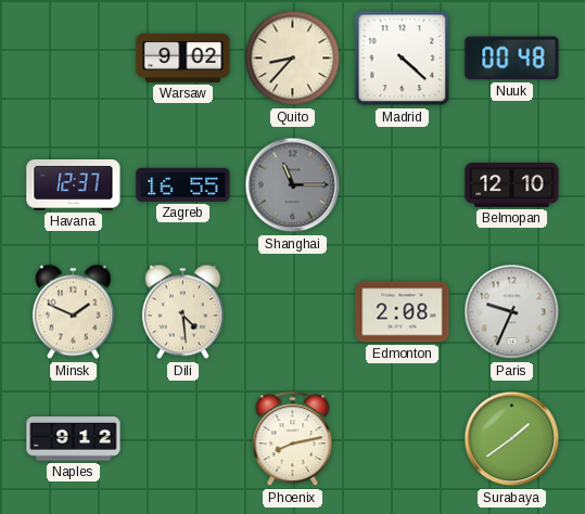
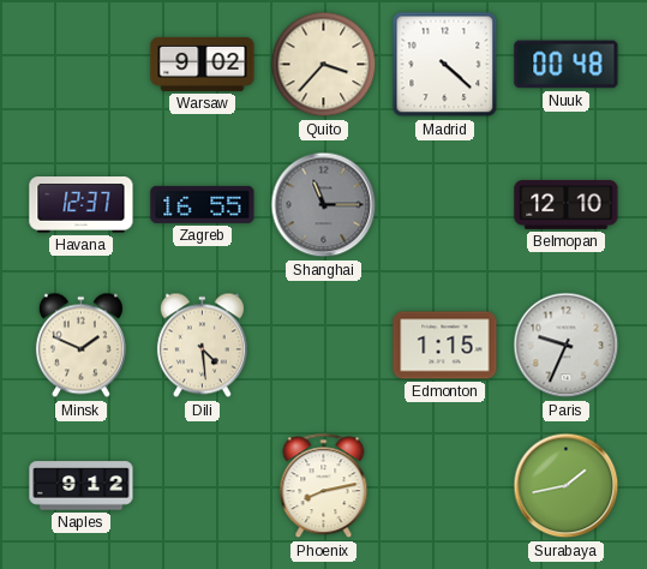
Quito: 8:37 -> 3:37
Edmonton: 2:08 -> 1:15
Surabaya: 1:39 -> 1:43
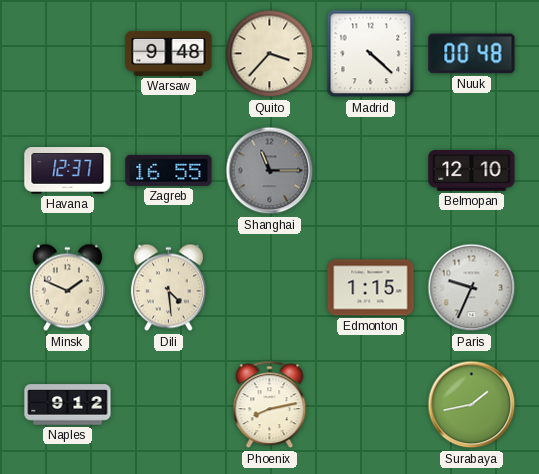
Warsaw: 9:02 -> 9:48
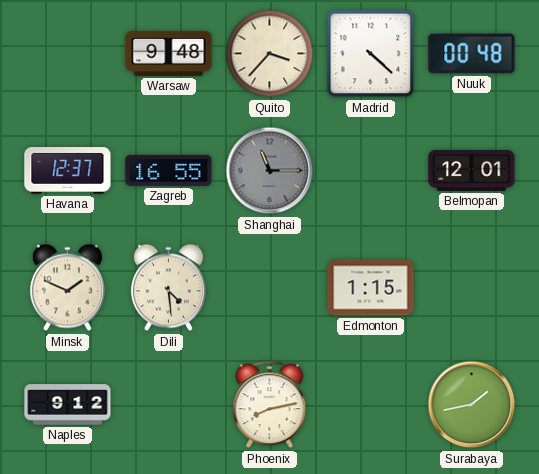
Belmopan: 12:10 -> 12:01
Paris: 9:34 -> none
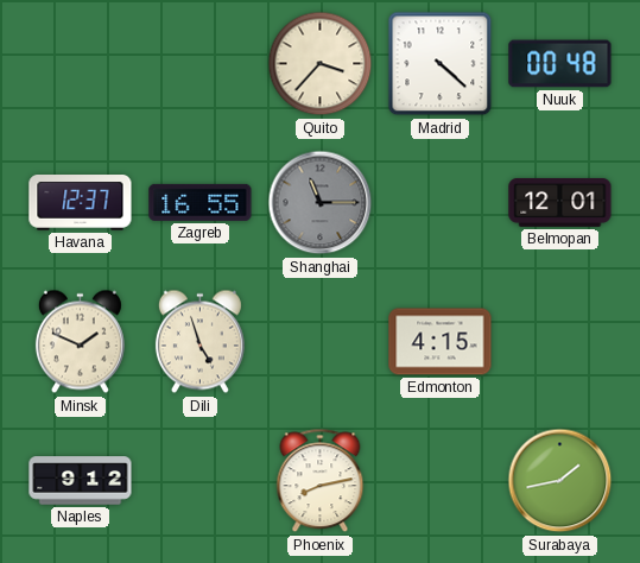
Warsaw: 9:48 -> none
Dili: 4:29 -> 4:57
Edmonton: 1:15 -> 4:15
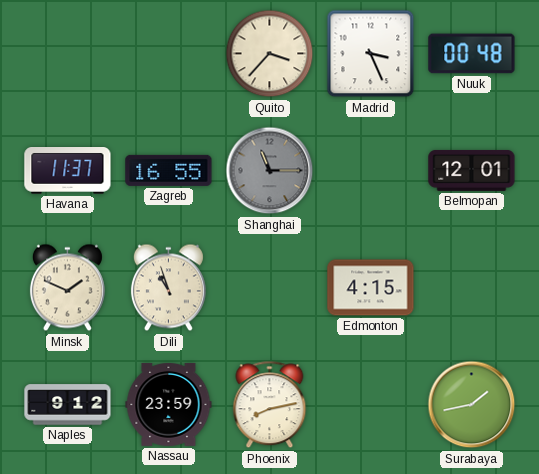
Madrid: 4:22 -> 3:26
Havana: 12:37 -> 11:37
Dili: 4:57 -> 10:57
Nassau: none -> 23:59
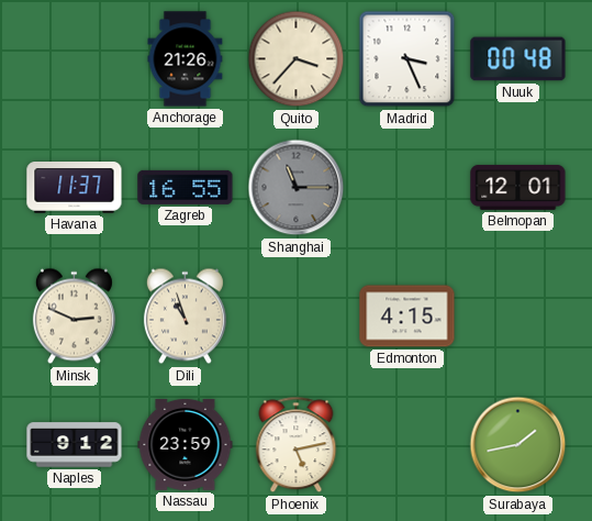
Anchorage: none -> 21:26
Minsk: 1:49 -> 2:49
Phoenix: 8:13 -> 5:13
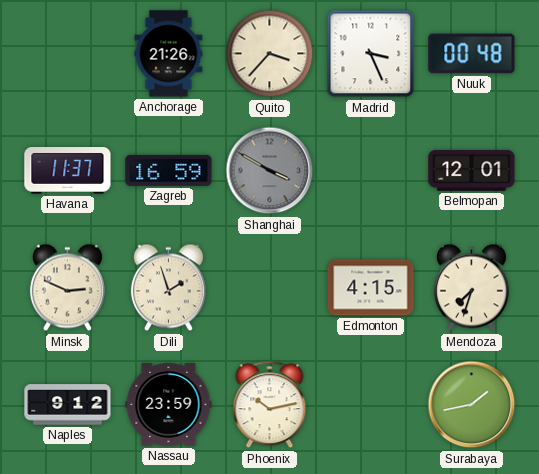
Zagreb: 16:55 -> 16:59
Shanghai: 11:15 -> 3:50
Dili: 10:57 -> 1:57
Mendoza: none -> 7:33
Phoenix: 5:13 -> 10:13
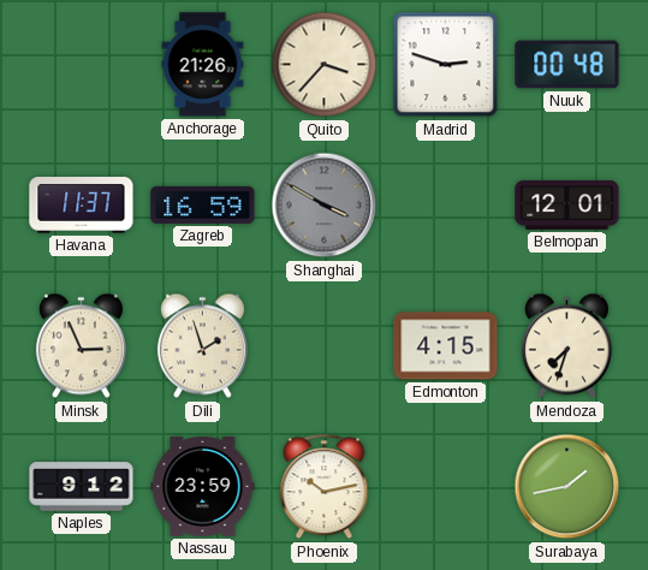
Madrid: 3:26 -> 2:48
Minsk: 2:49 -> 2:56
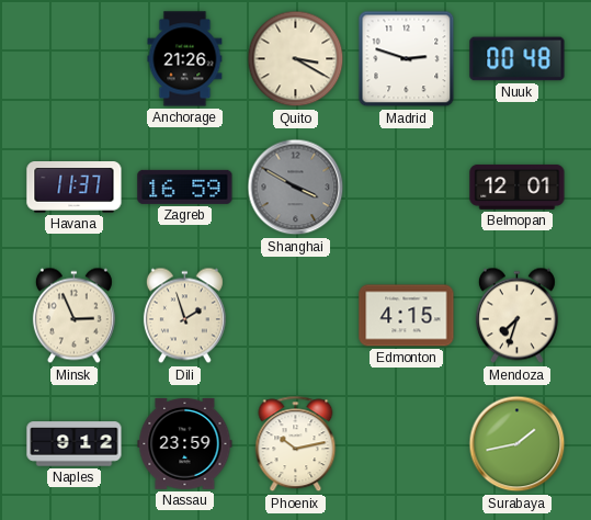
Quito: 3:37 -> 3:20
